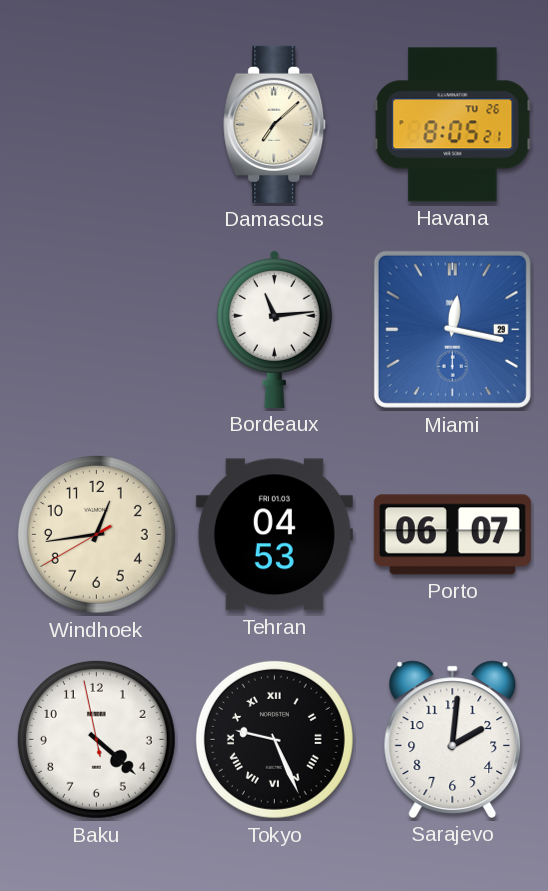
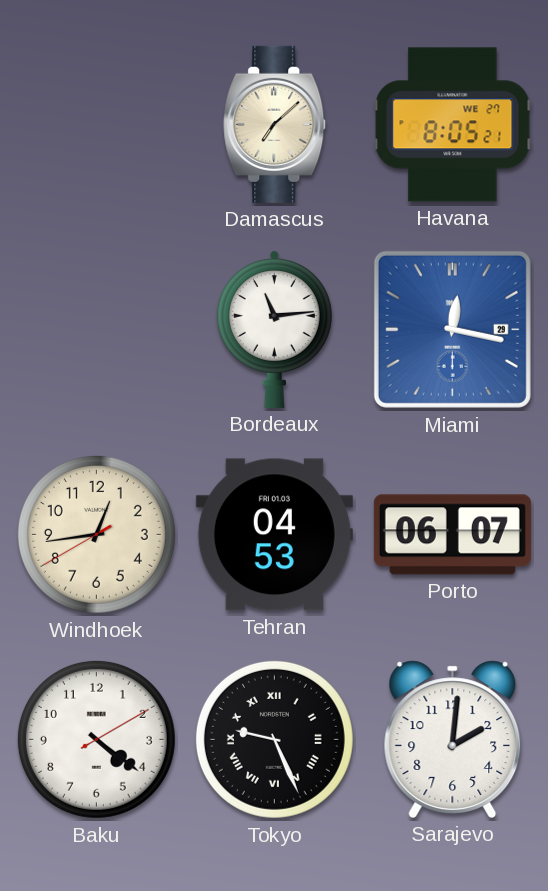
Havana date: TU 26 -> WE 27
Baku: 4:21:58 -> 4:21:10
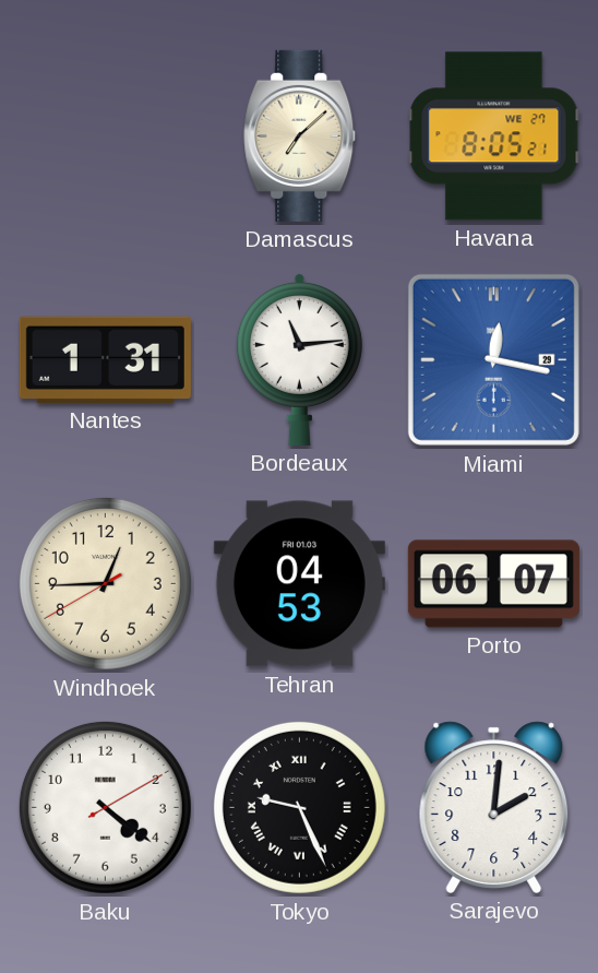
Nantes: none -> 1:31
Windhoek: 12:43 -> 12:44
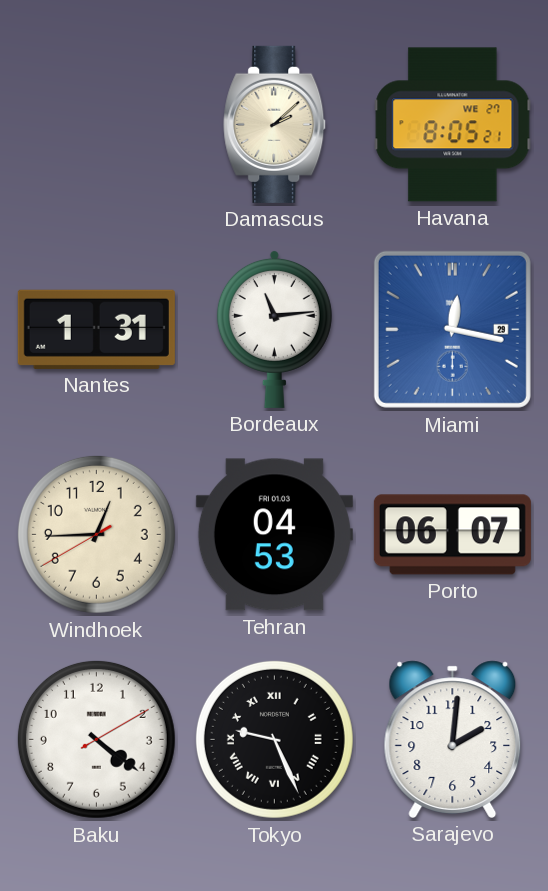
Damascus: 7:08 -> 2:08
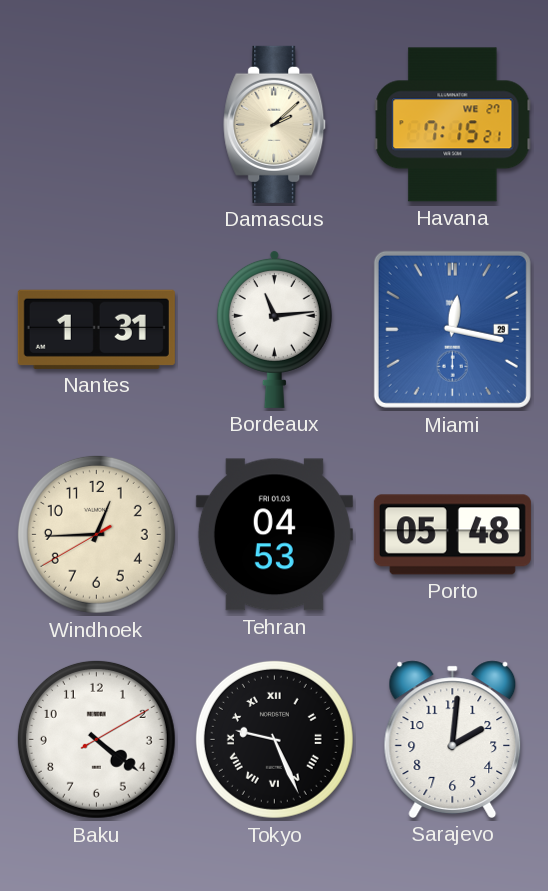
Havana: 8:05 -> 7:15
Porto: 06:07 -> 05:48
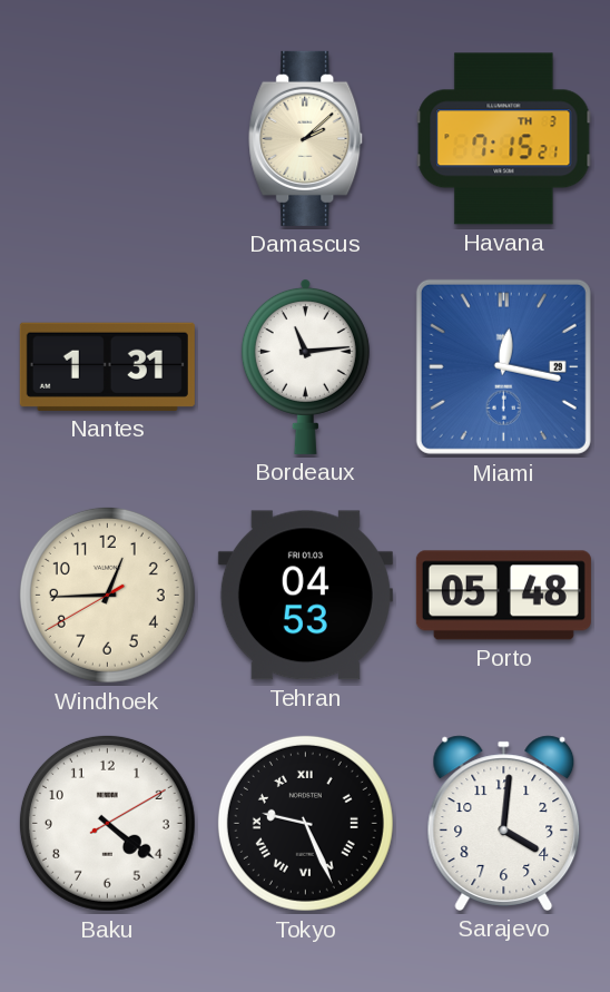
Havana date: WE 27 -> TH 3
Sarajevo: 2:01 -> 4:01
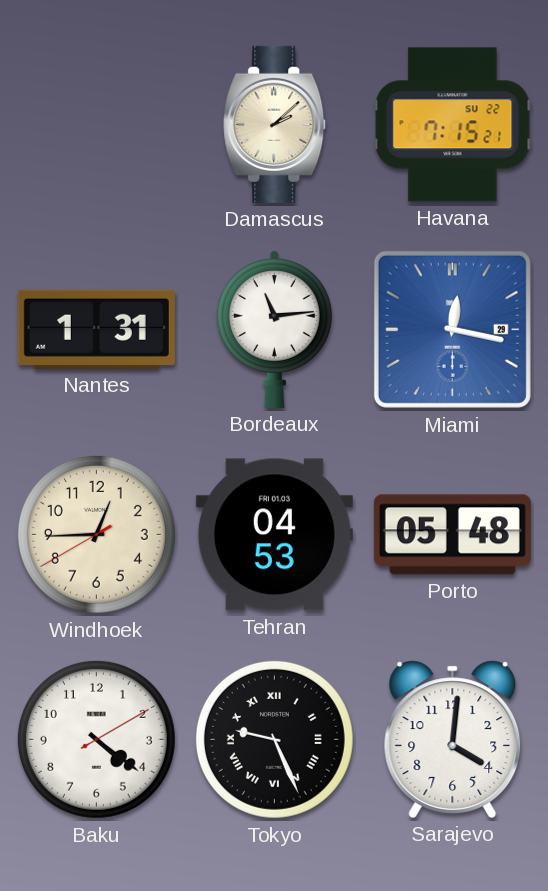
Havana date: TH 3 -> SU 22
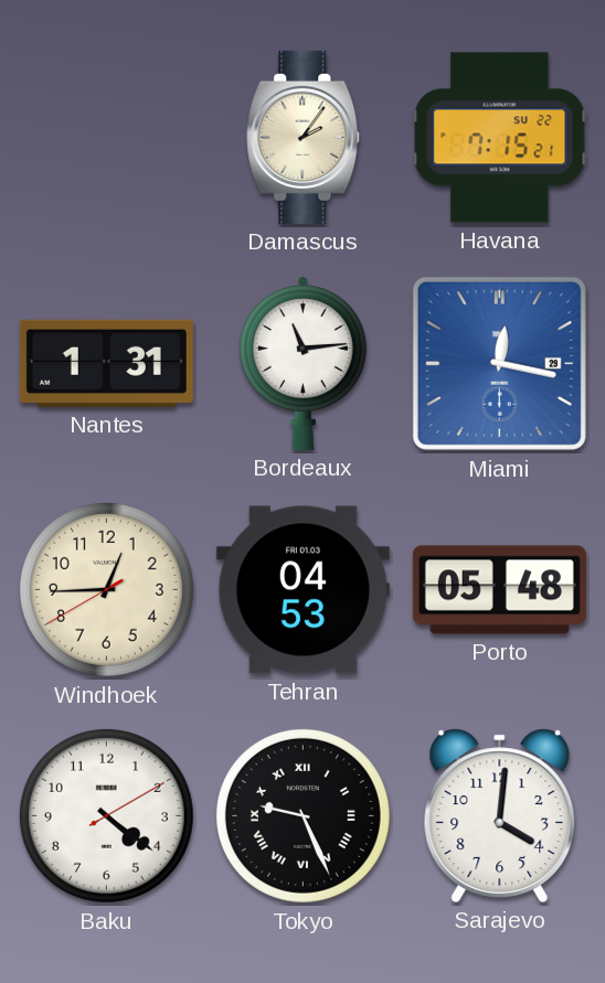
Damascus: 2:08 -> 2:06
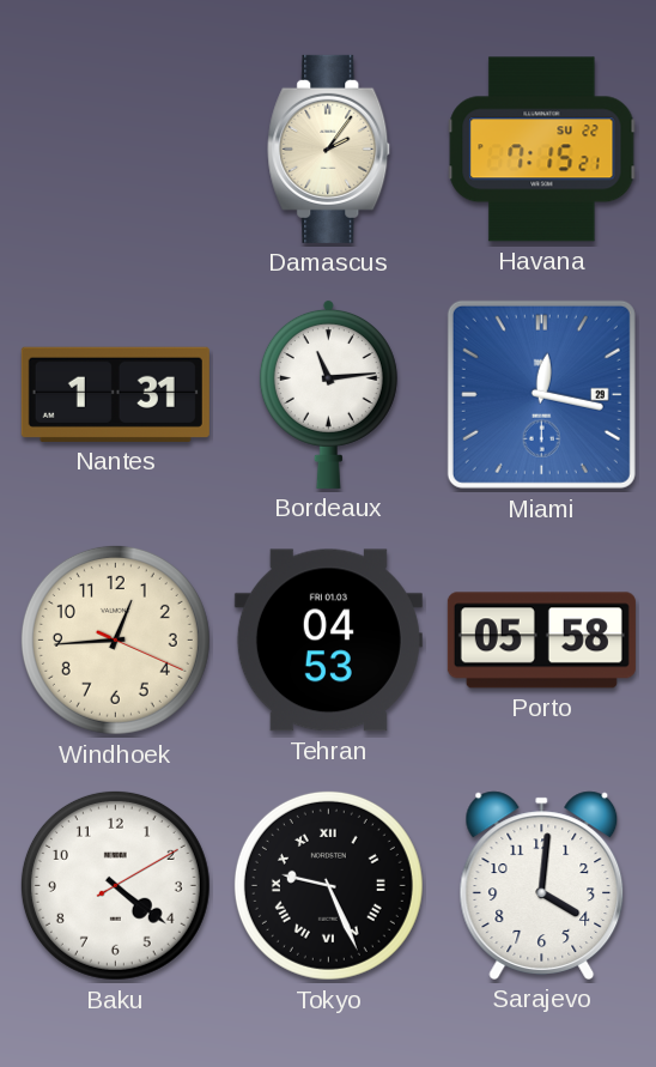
Windhoek: 12:44:40 -> 12:44:19
Porto: 05:48 -> 05:58
